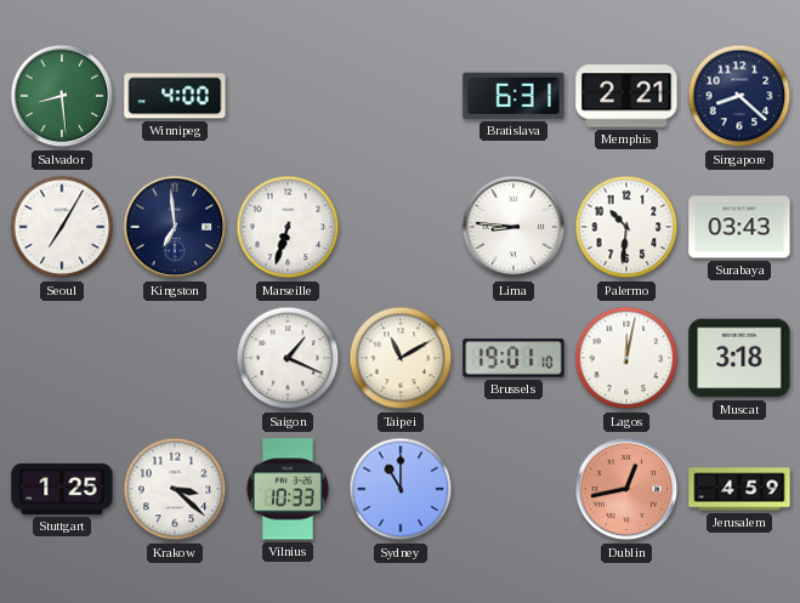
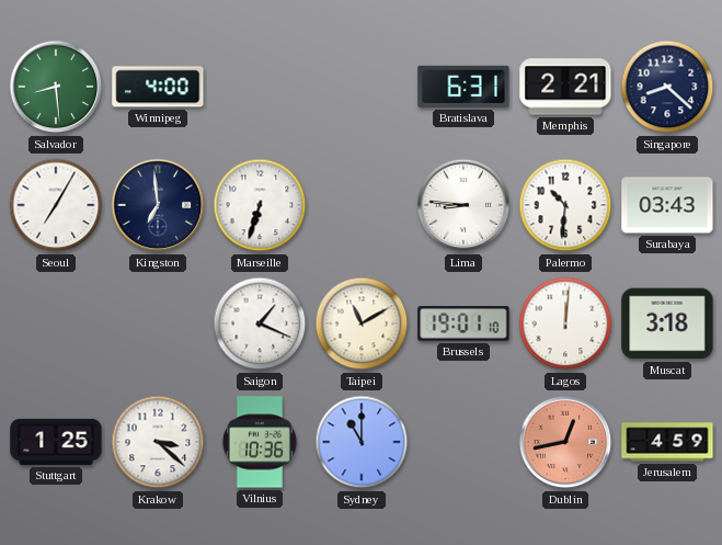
Lagos: 12:02 -> 12:01
Vilnius: 10:33 -> 10:36
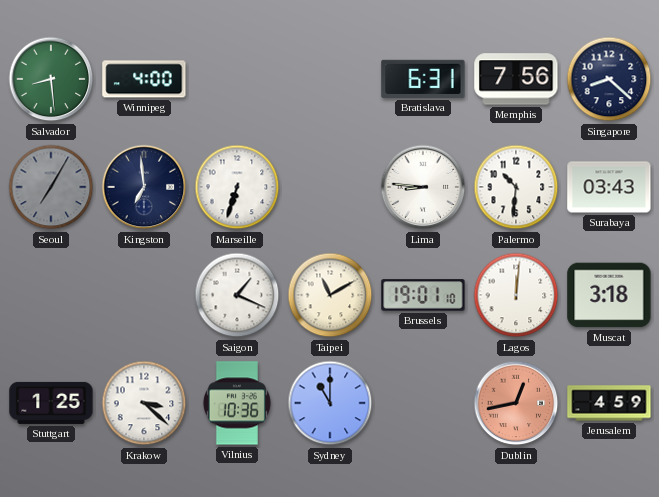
Memphis: 2:21 -> 7:56
Seoul dial: white -> grey
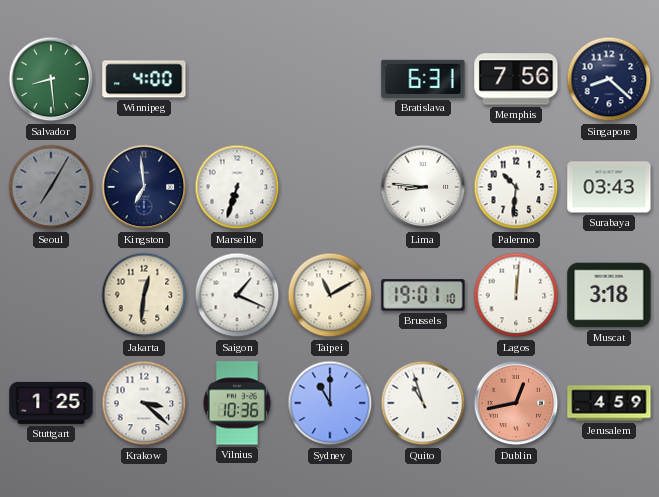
Jakarta: none -> 12:31
Quito: none -> 10:57
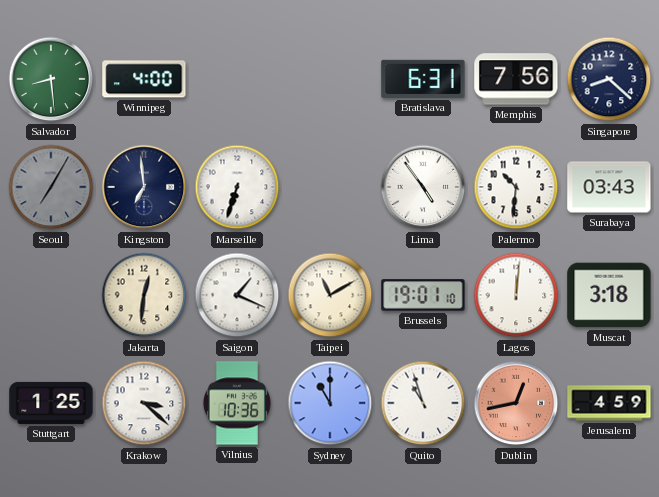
Lima: 8:46 -> 4:54
